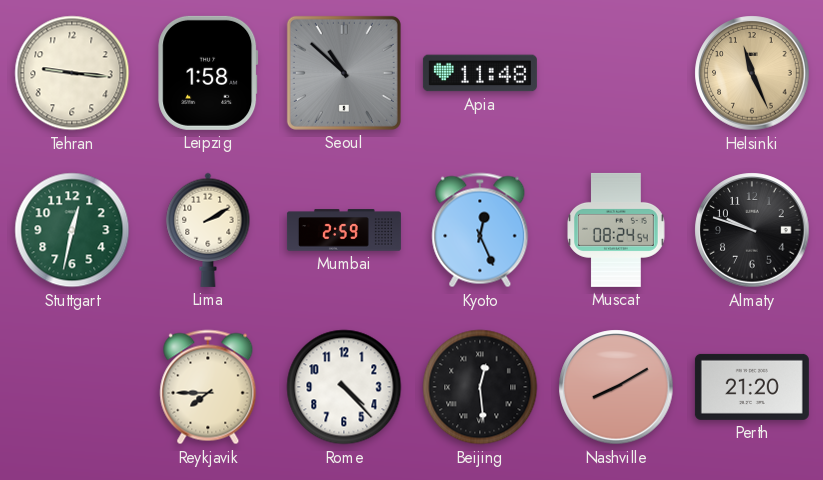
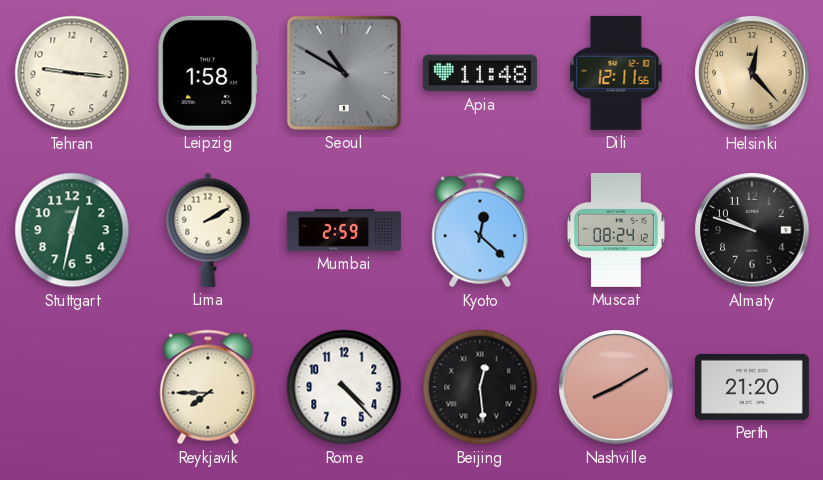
Seoul: 10:52 -> 10:50
Dili: none -> 12:11
Helsinki: 11:26 -> 12:23
Kyoto: 12:26 -> 12:22
Muscat: 08:24:54 -> 08:24:12
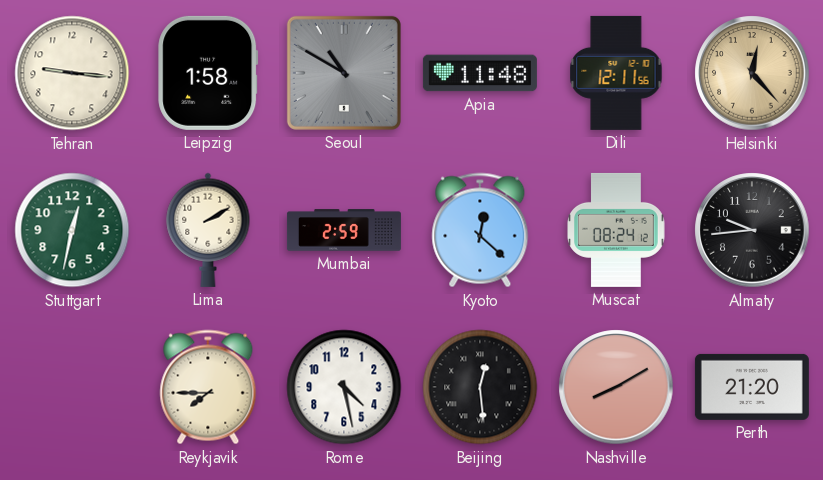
Almaty: 9:48 -> 9:44
Rome: 4:23 -> 4:28
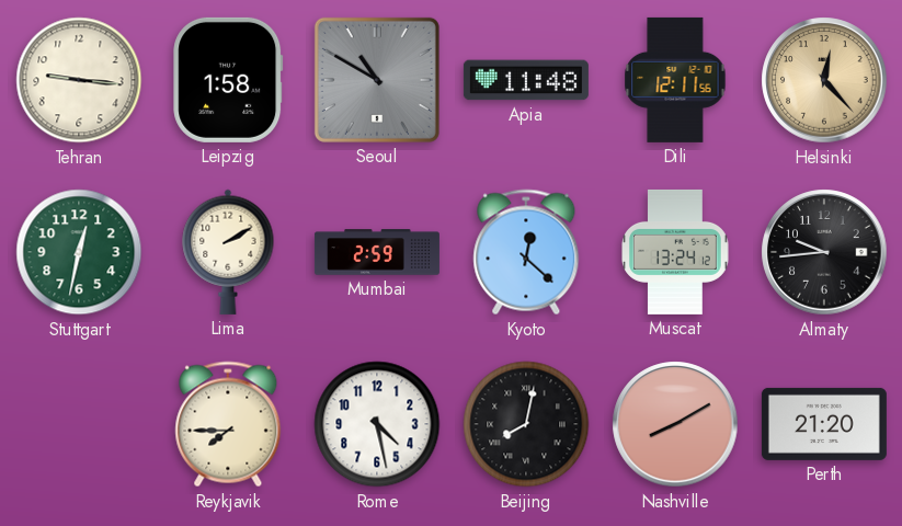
Muscat: 08:24 -> 13:24
Beijing: 12:29 -> 8:02
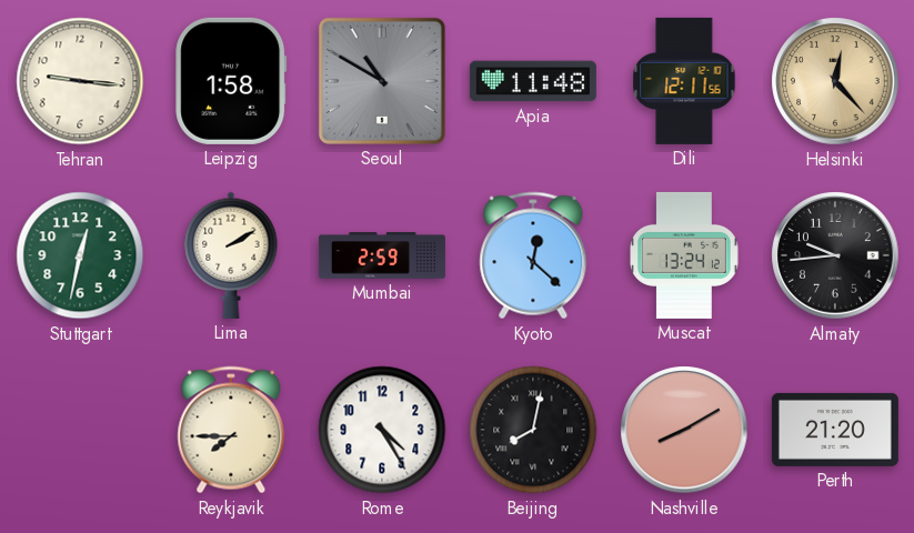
Rome: 4:28 -> 4:25
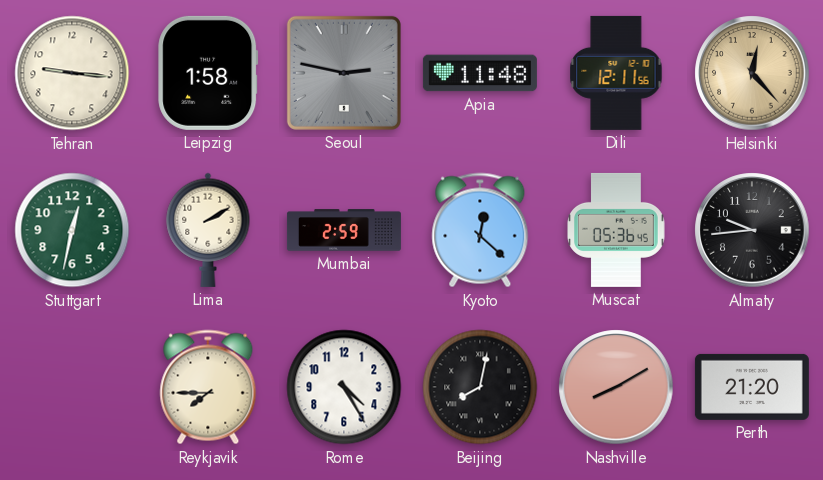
Seoul: 10:50 -> 2:47
Muscat: 13:24 -> 05:36
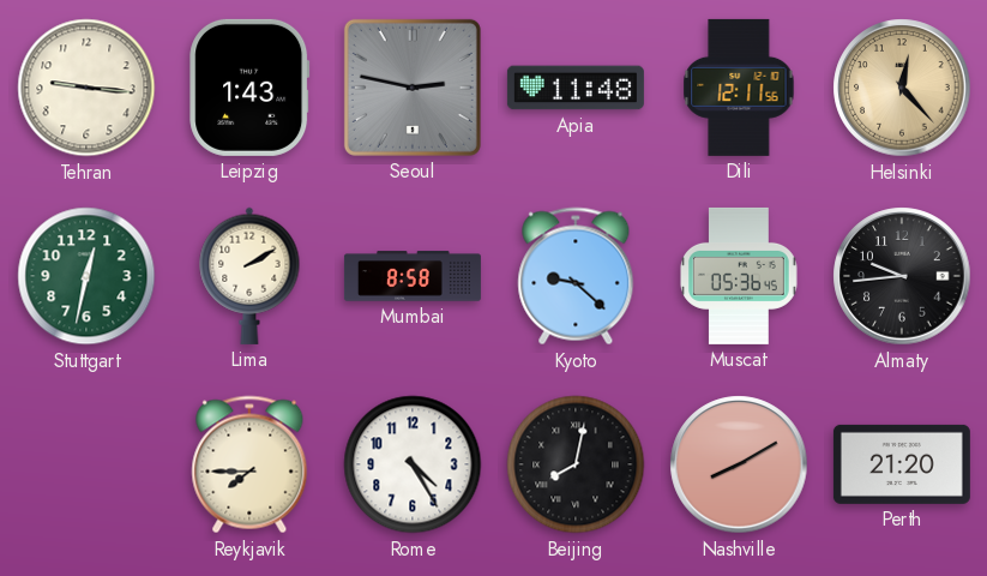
Leipzig: 1:58 -> 1:43
Mumbai: 2:59 -> 8:58
Kyoto: 12:22 -> 9:22
